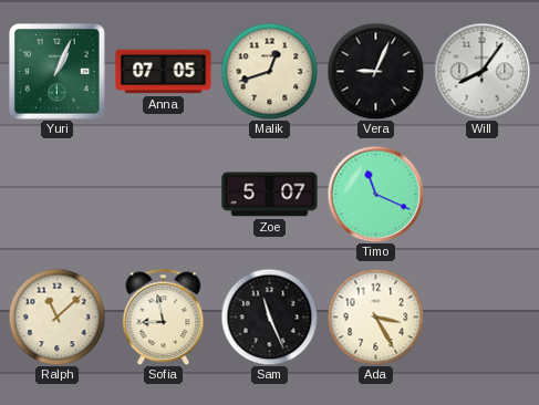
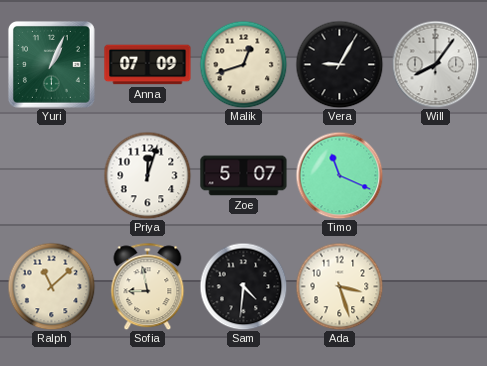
Anna: 07:05 -> 07:09
Vera: 9:04 -> 9:05
Priya: none -> 12:03
Sam: 11:26 -> 4:31
Ada: 3:25 -> 3:27
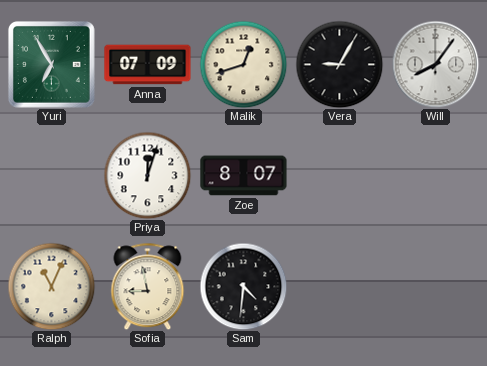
Yuri: 1:04 -> 6:55
Zoe: 5:07 -> 8:07
Timo: 11:19 -> none
Ralph: 11:08 -> 11:04
Ada: 3:27 -> none
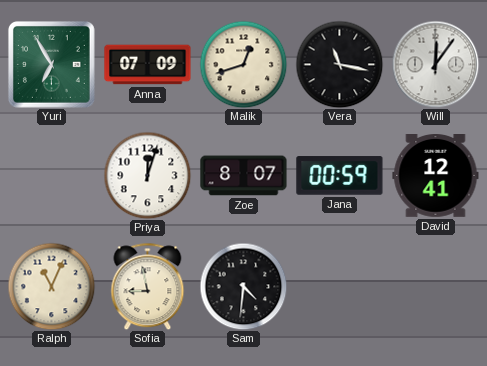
Vera: 9:05 -> 11:17
Will: 8:06 -> 12:06
Jana: none -> 00:59
David: none -> 12:41
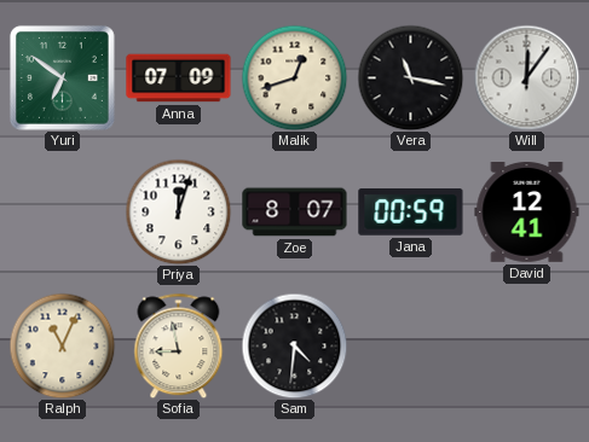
Yuri: 6:55 -> 6:51
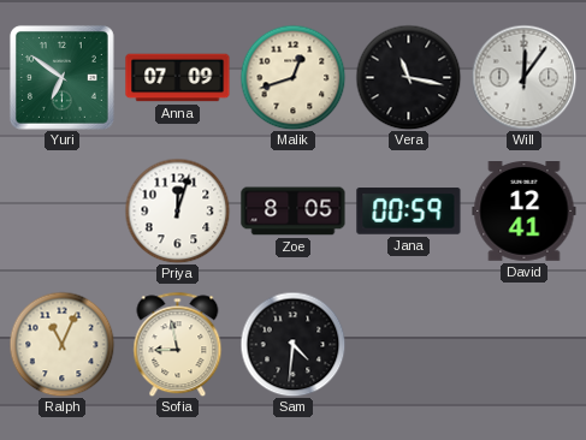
Zoe: 8:07 -> 8:05
